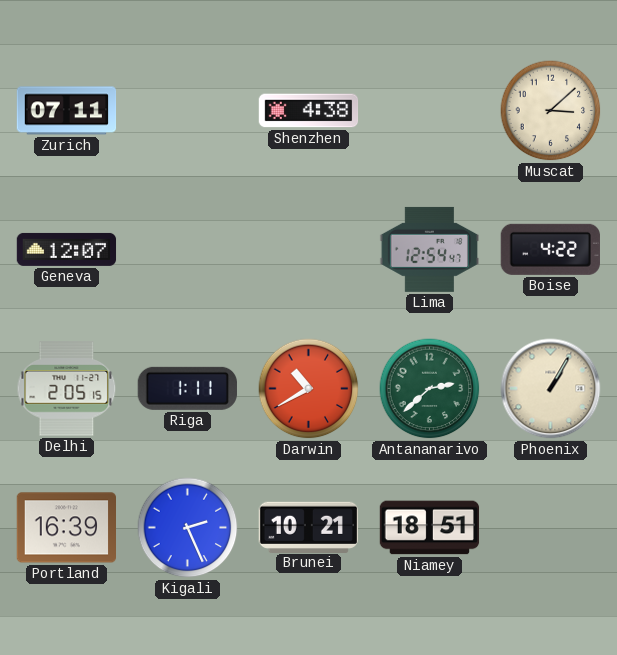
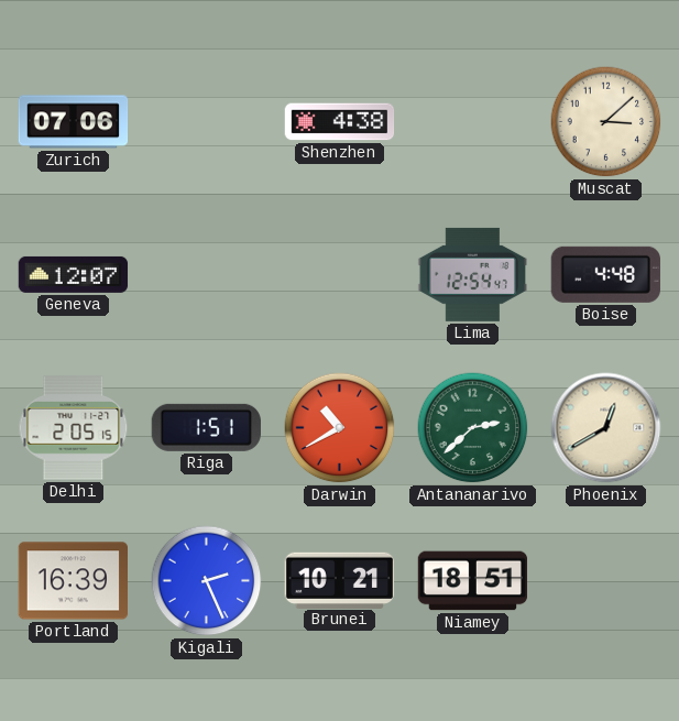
Zurich: 07:11 -> 07:06
Boise: 4:22 -> 4:48
Riga: 1:11 -> 1:51
Phoenix: 1:05 -> 12:40
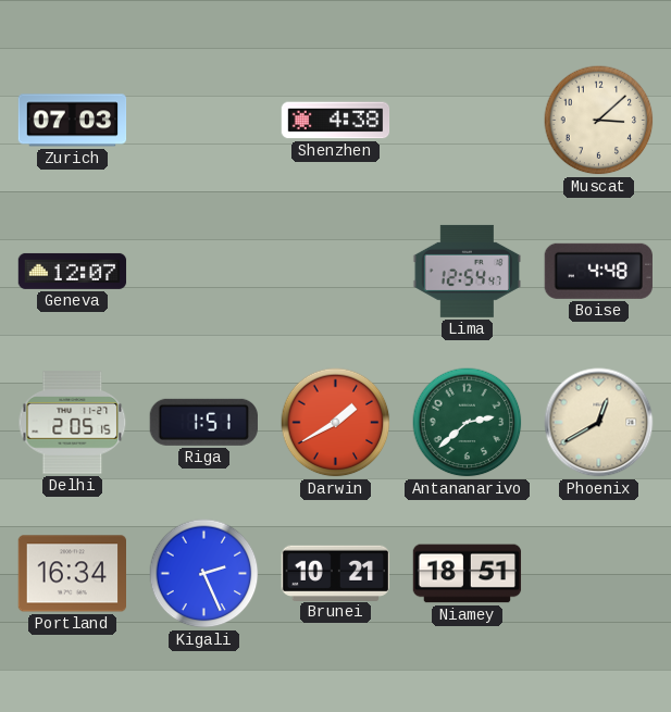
Zurich: 07:06 -> 07:03
Darwin: 10:40 -> 1:40
Portland: 16:39 -> 16:34
